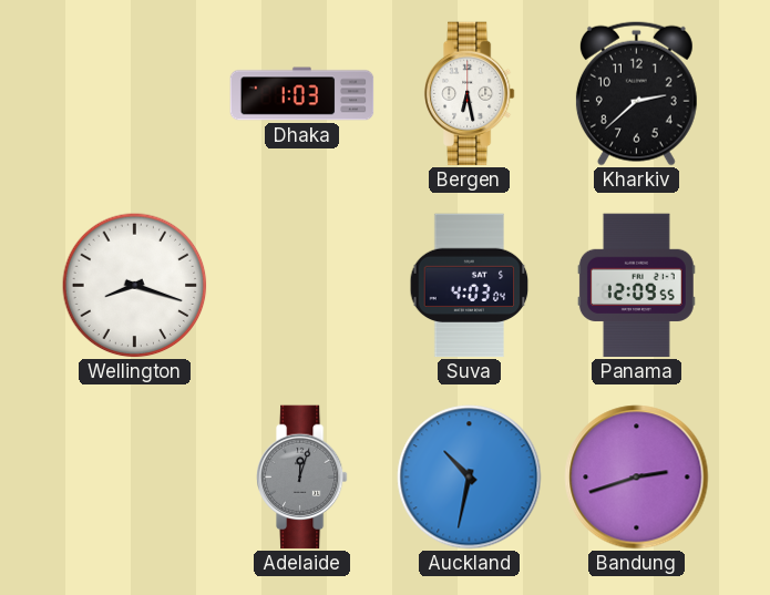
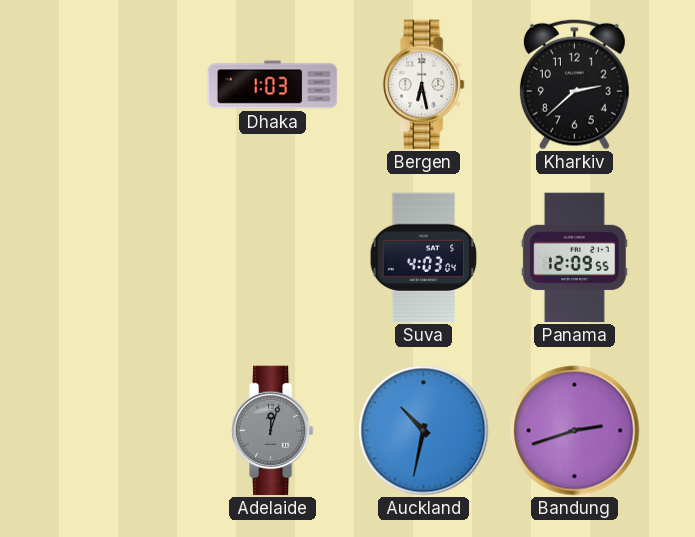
Wellington: 8:18 -> none
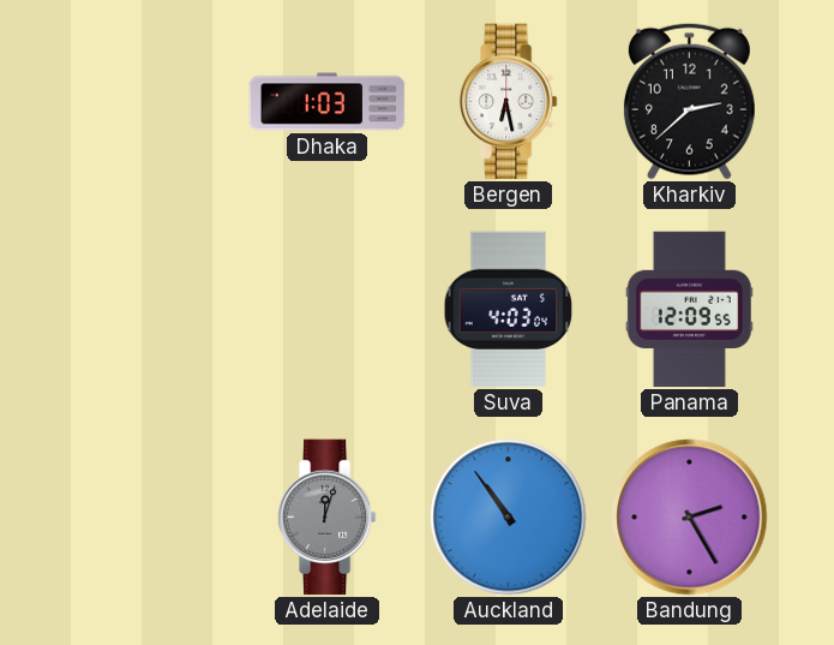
Auckland: 10:32 -> 10:54
Bandung: 2:42 -> 2:25
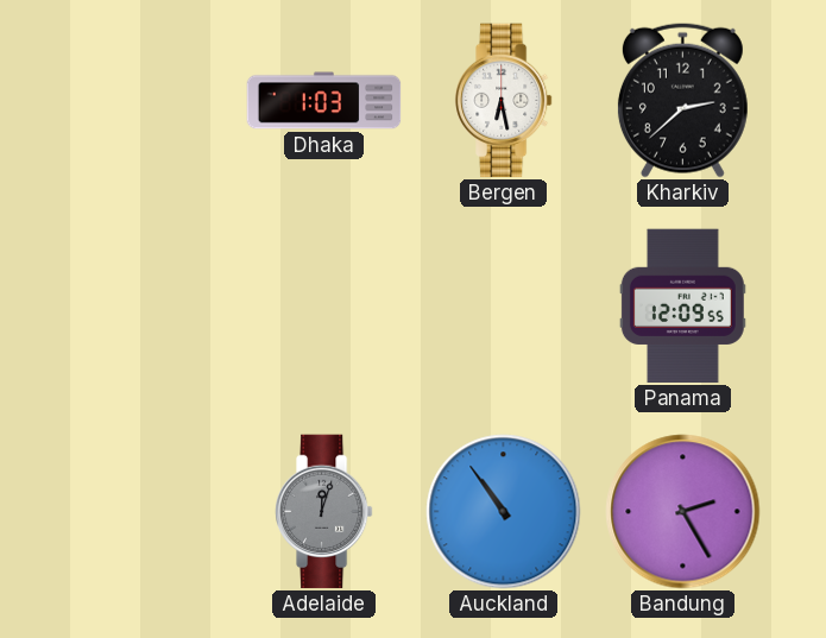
Suva: 4:03 -> none
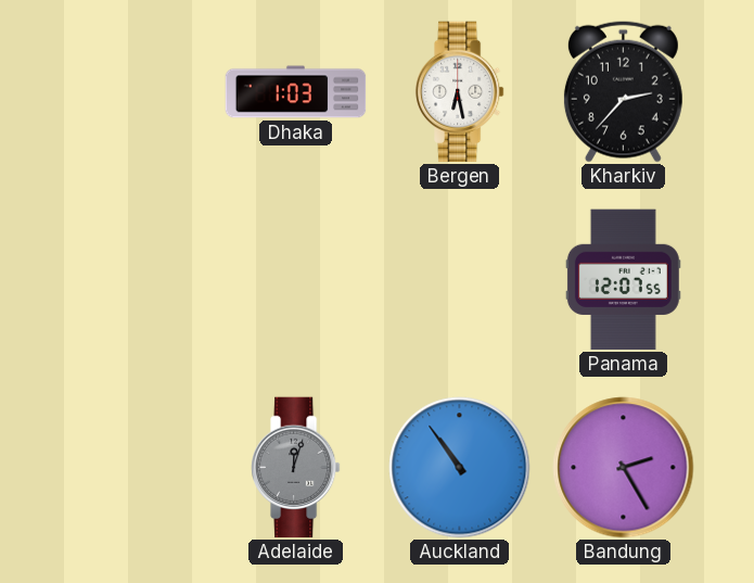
Kharkiv: 2:38 -> 2:37
Panama: 12:09 -> 12:07
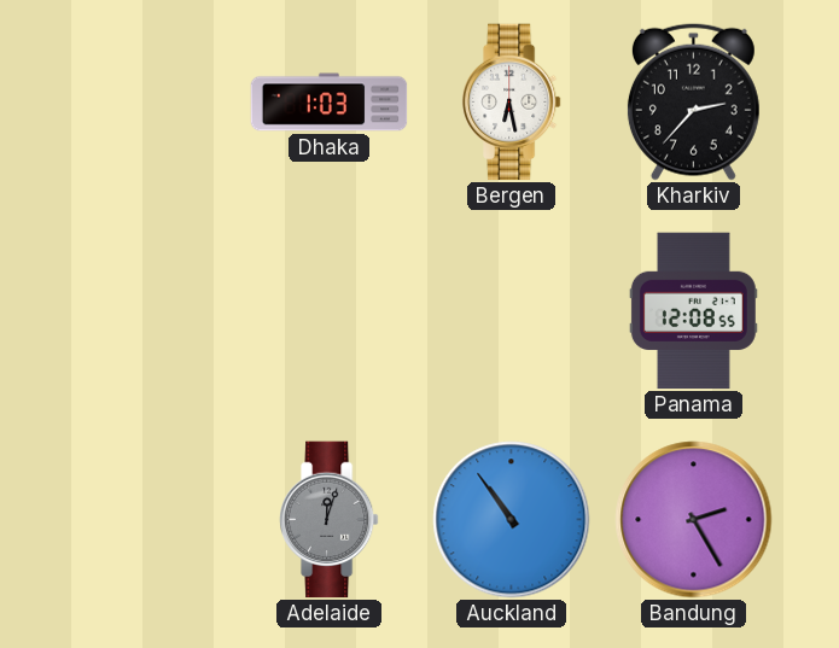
Panama: 12:07 -> 12:08
